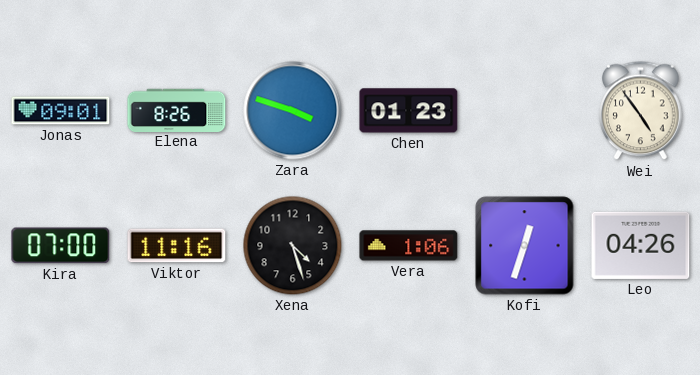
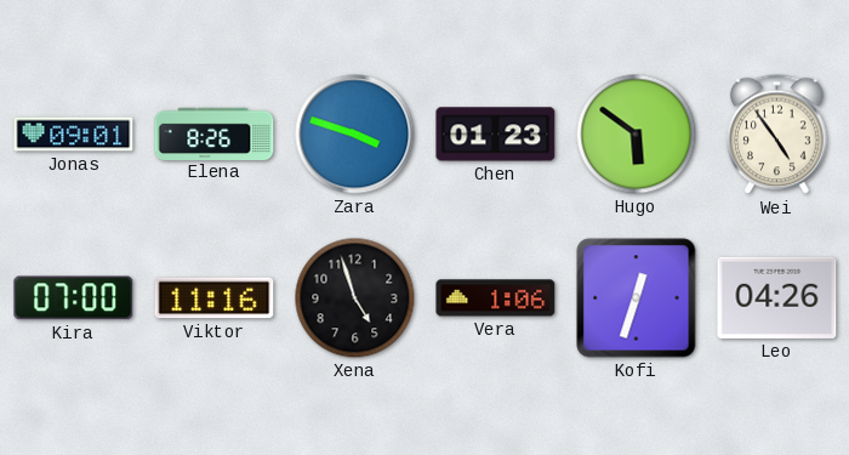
Hugo: none -> 5:51
Xena: 4:27 -> 4:57
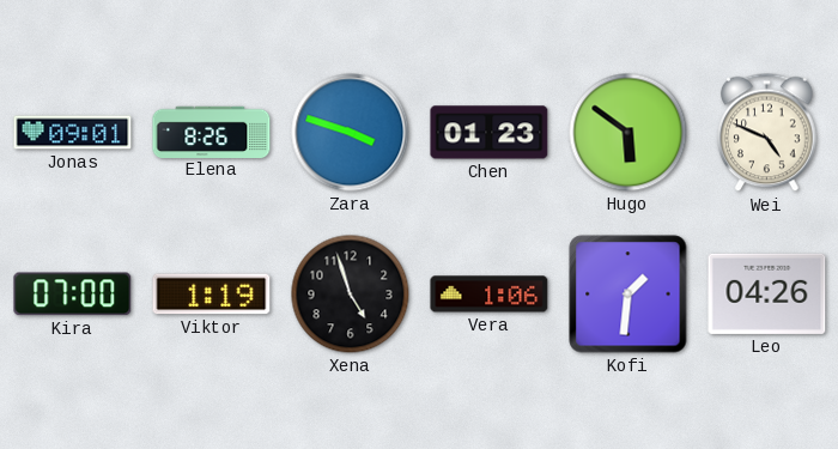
Wei: 4:54 -> 4:49
Viktor: 11:16 -> 1:19
Kofi: 12:33 -> 1:31
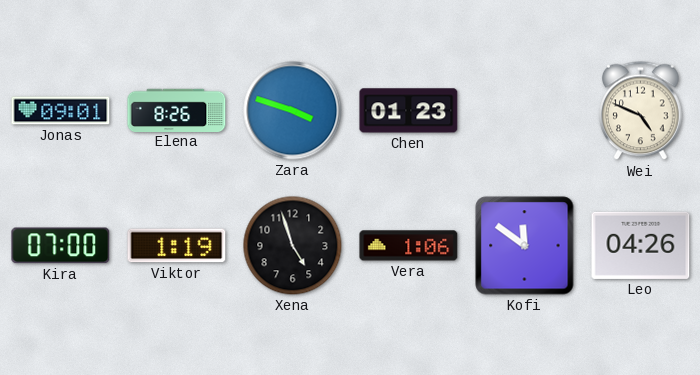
Hugo: 5:51 -> none
Kofi: 1:31 -> 11:51
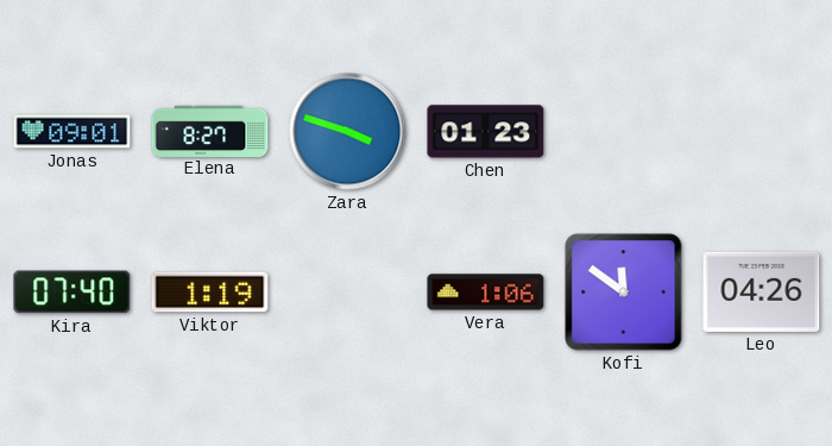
Elena: 8:26 -> 8:27
Wei: 4:49 -> none
Kira: 07:00 -> 07:40
Xena: 4:57 -> none
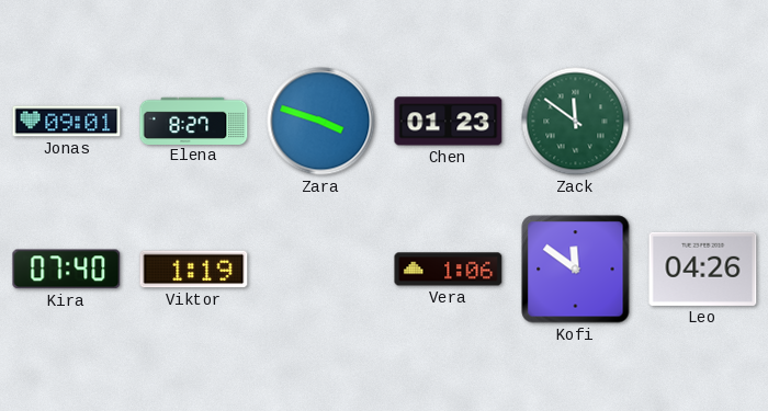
Zack: none -> 11:51
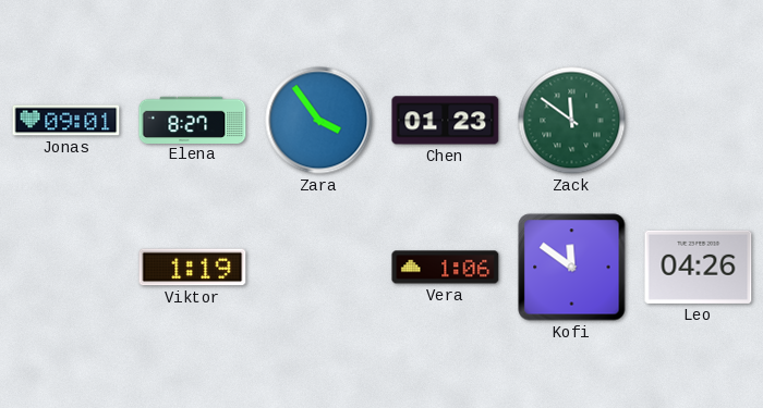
Zara: 3:48 -> 3:54
Kira: 07:40 -> none
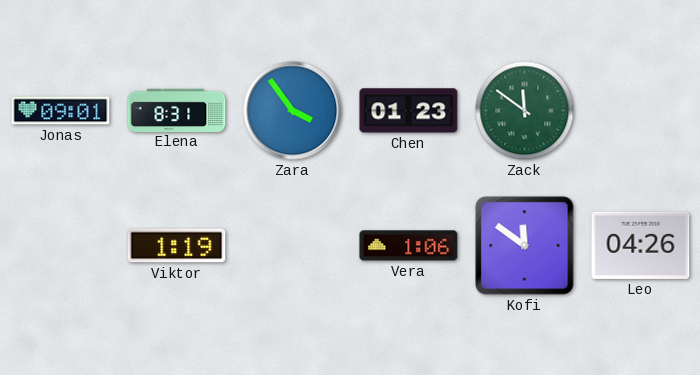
Elena: 8:27 -> 8:31
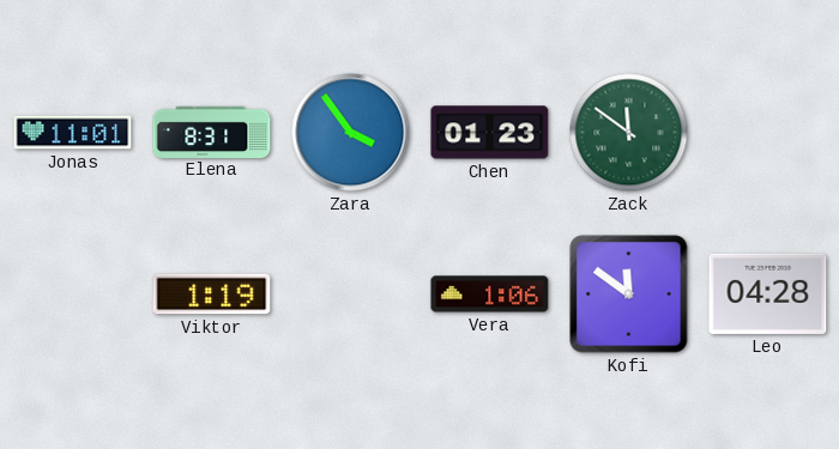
Jonas: 09:01 -> 11:01
Leo: 04:26 -> 04:28
